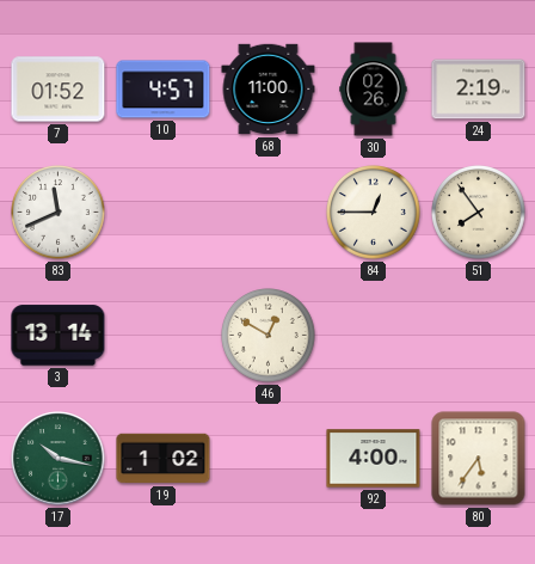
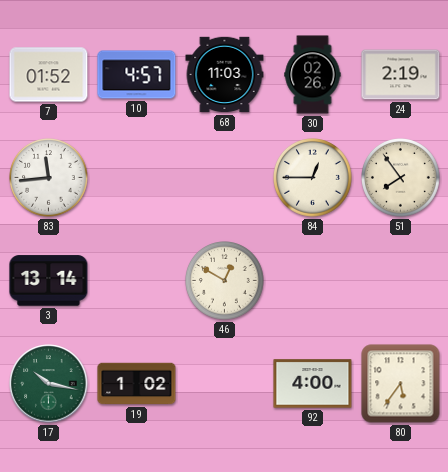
68: 11:00 -> 11:03
83: 11:41 -> 11:44
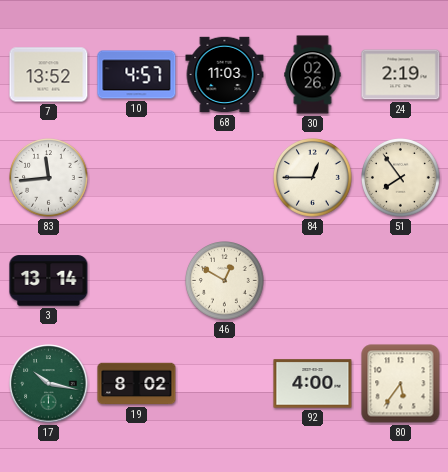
7: 01:52 -> 13:52
19: 1:02 -> 8:02
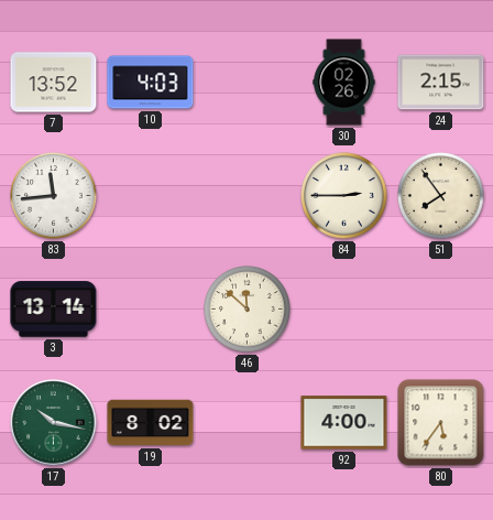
10: 4:57 -> 4:03
68: 11:03 -> none
24: 2:19 -> 2:15
84: 12:45 -> 2:45
46: 12:50 -> 11:52
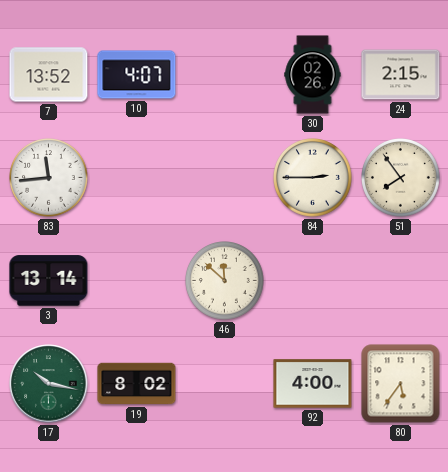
10: 4:03 -> 4:07
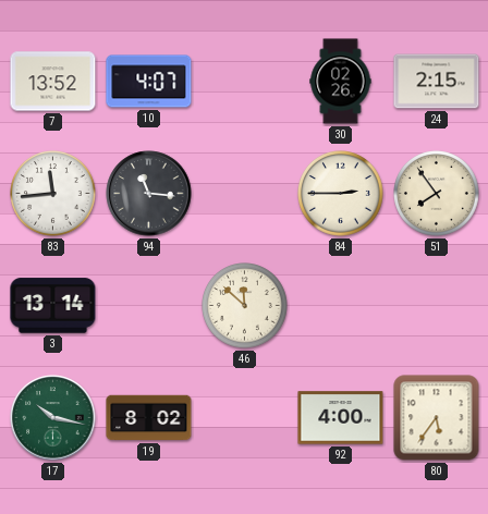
94: none -> 11:16
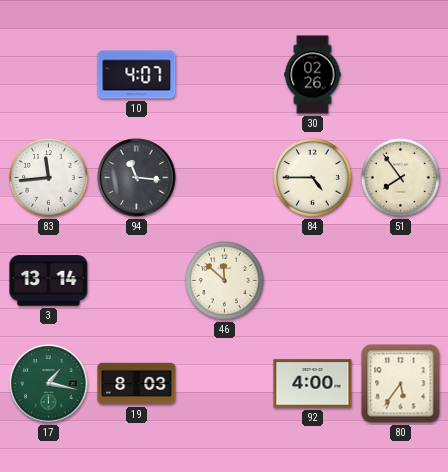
7: 13:52 -> none
24: 2:15 -> none
84: 2:45 -> 4:45
17: 10:17 -> 1:17
19: 8:02 -> 8:03
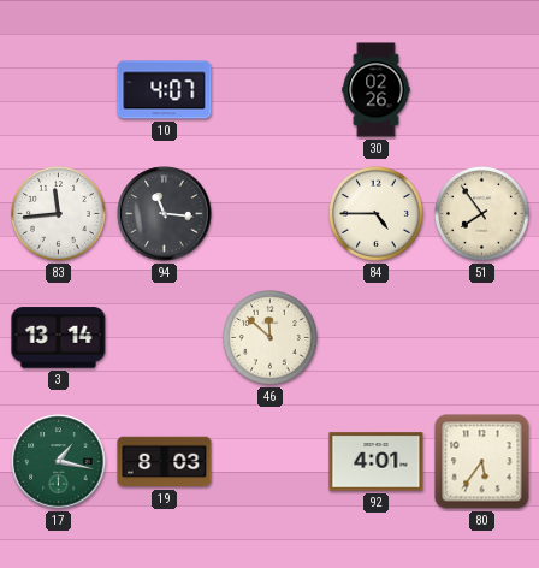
92: 4:00 -> 4:01
